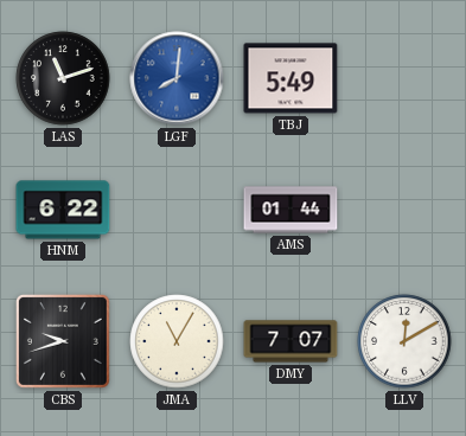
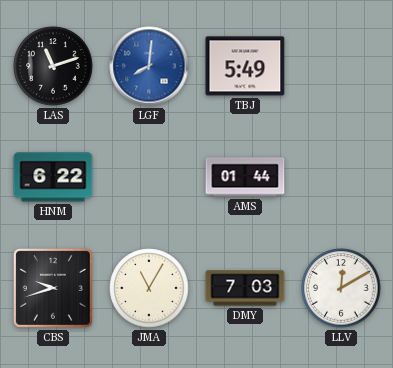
DMY: 7:07 -> 7:03
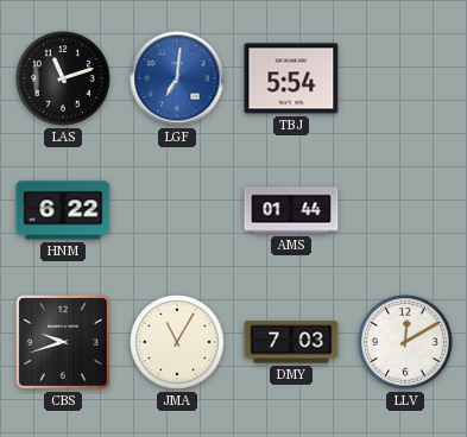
LGF: 8:01 -> 7:01
TBJ: 5:49 -> 5:54
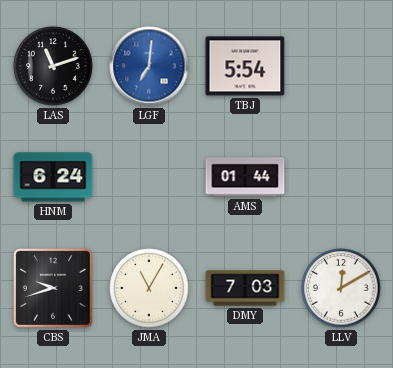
HNM: 6:22 -> 6:24
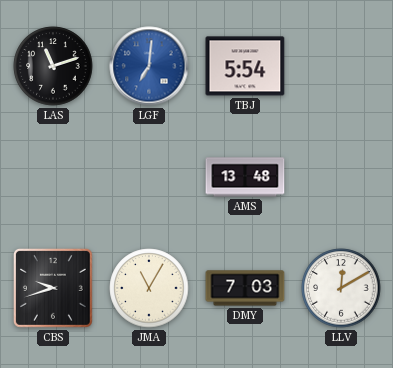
HNM: 6:24 -> none
AMS: 01:44 -> 13:48
